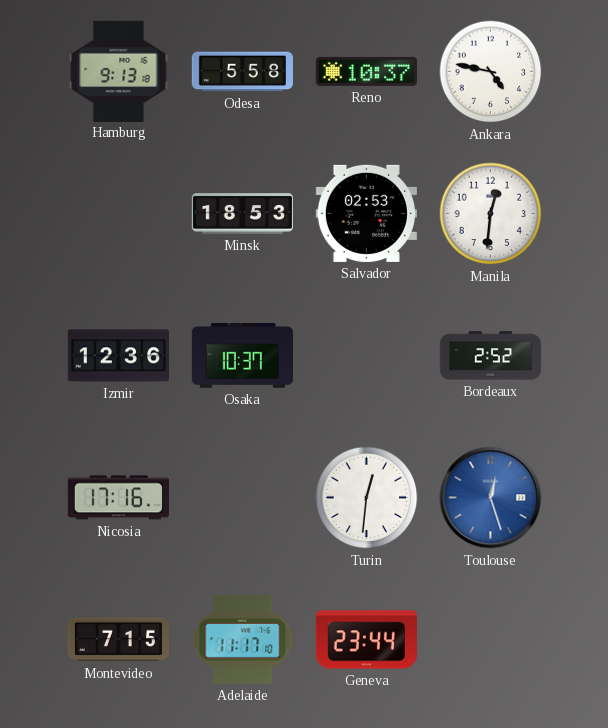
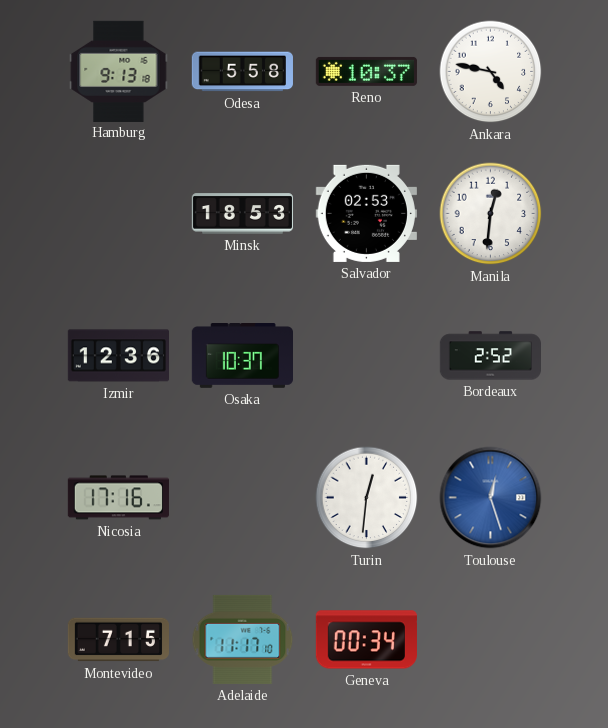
Geneva: 23:44 -> 00:34
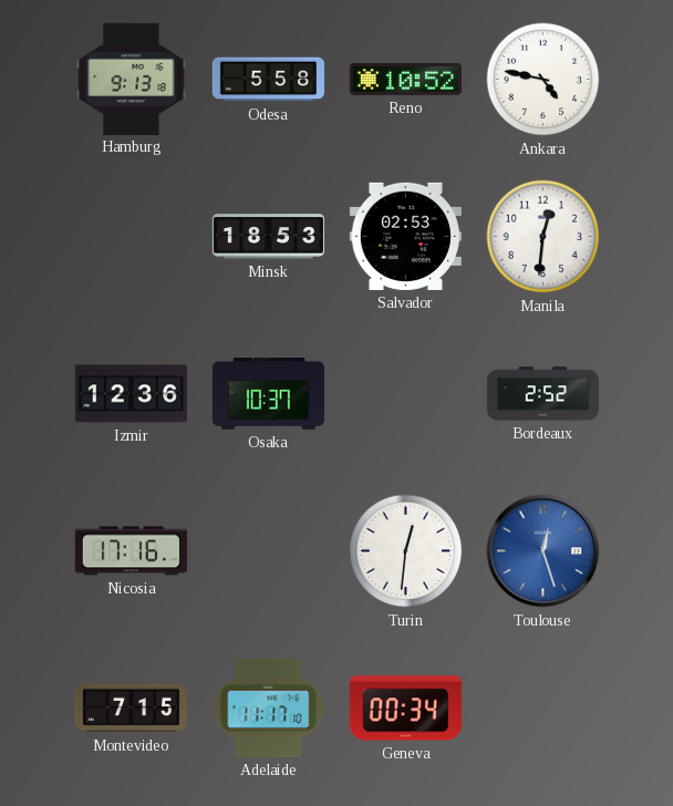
Reno: 10:37 -> 10:52
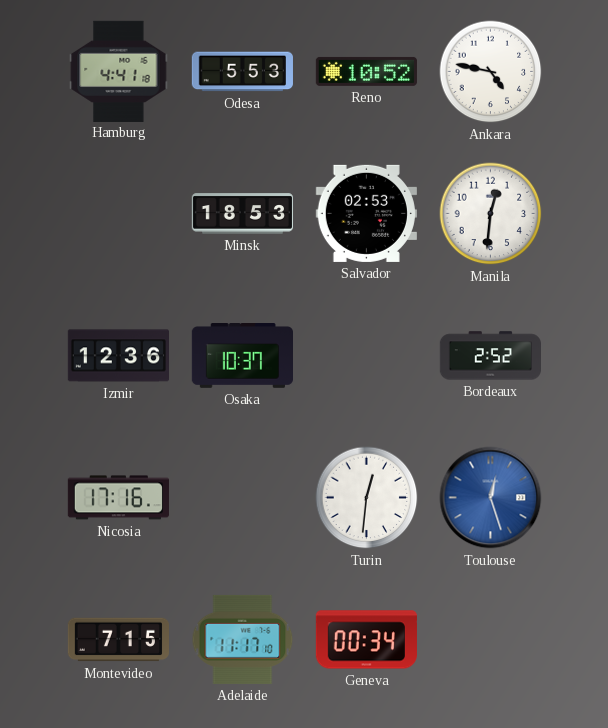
Hamburg: 9:13 -> 4:41
Odesa: 5:58 -> 5:53
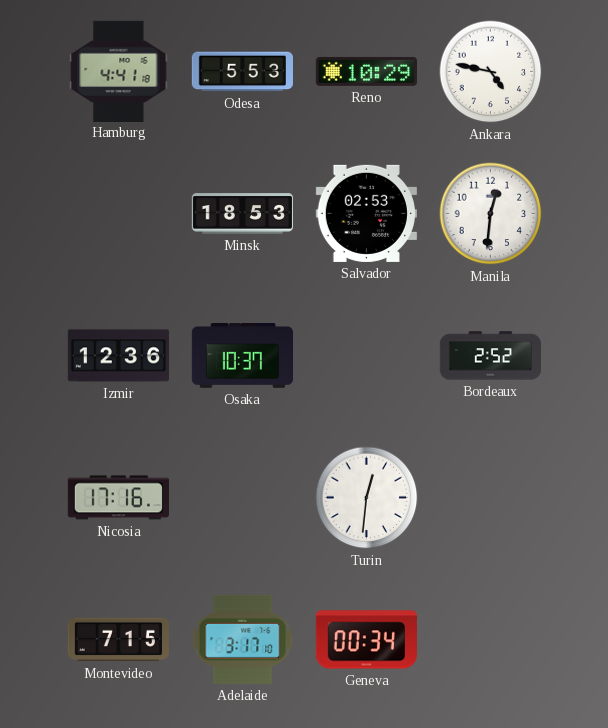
Reno: 10:52 -> 10:29
Toulouse: 12:27 -> none
Adelaide: 11:17 -> 3:17
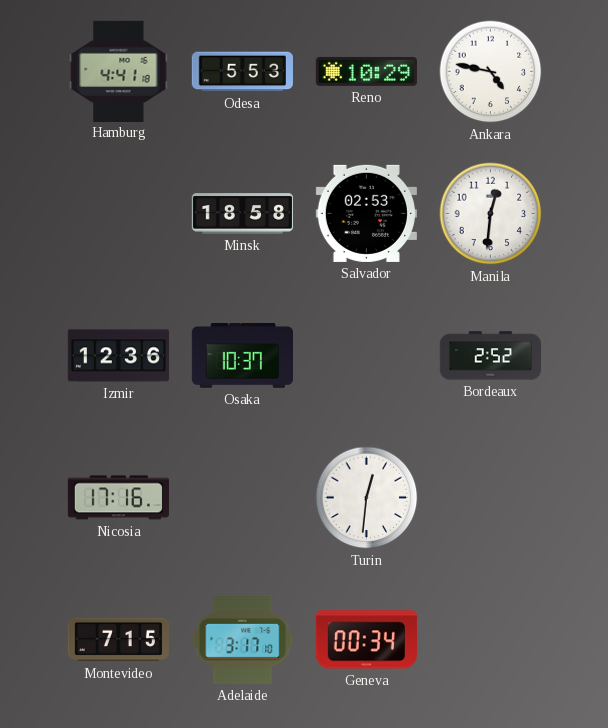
Minsk: 18:53 -> 18:58
